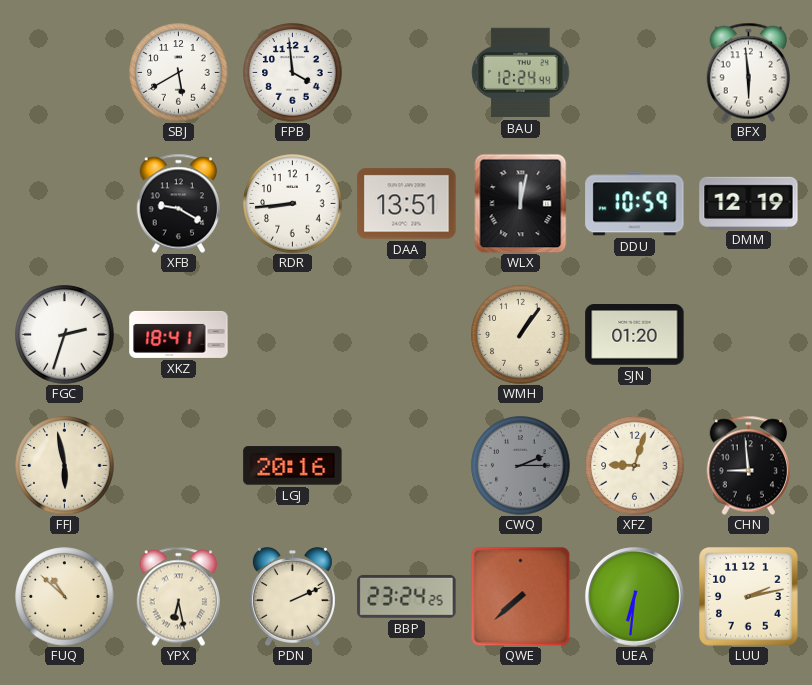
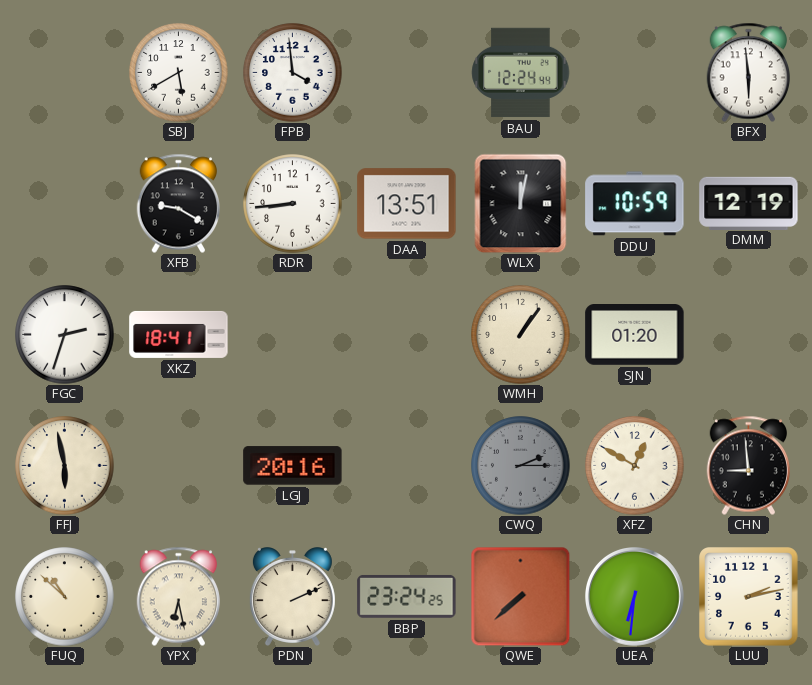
XFZ: 9:03 -> 12:50
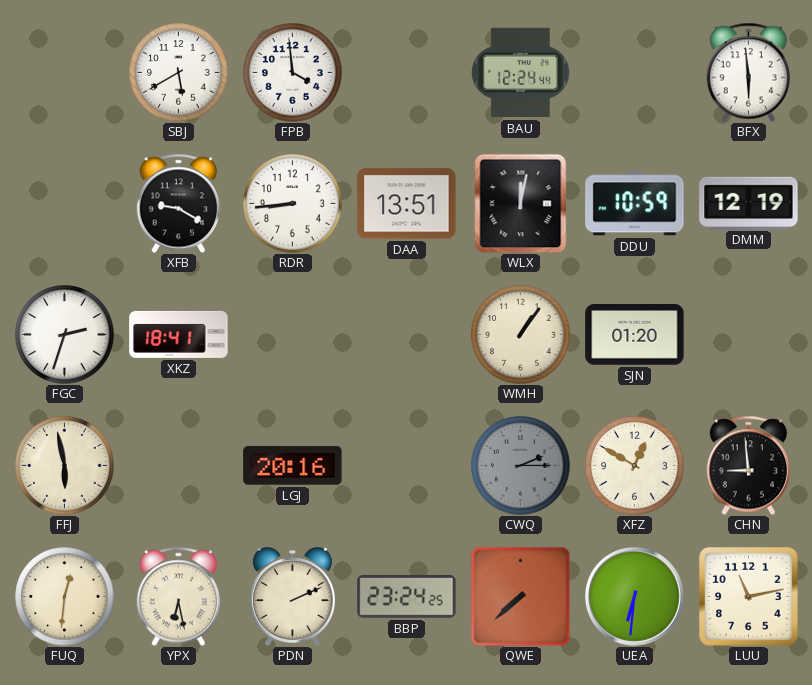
FUQ: 10:52 -> 12:31
LUU: 2:13 -> 11:13
